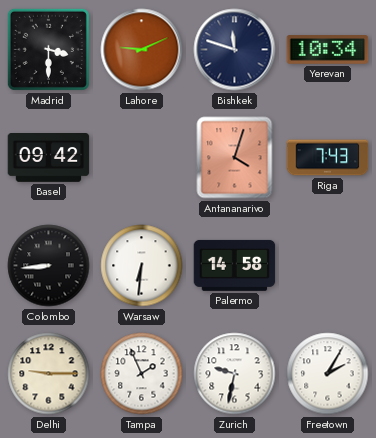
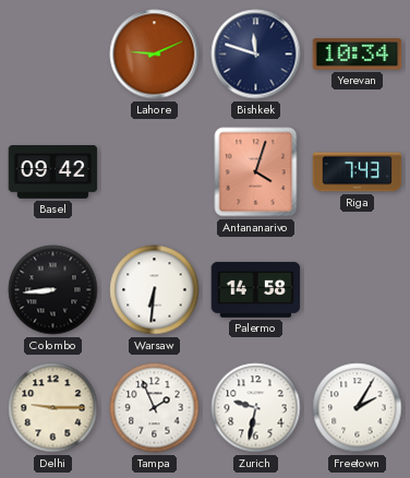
Madrid: 3:30 -> none
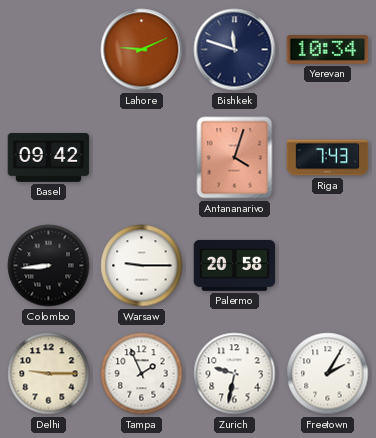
Warsaw: 6:31 -> 9:15
Palermo: 14:58 -> 20:58
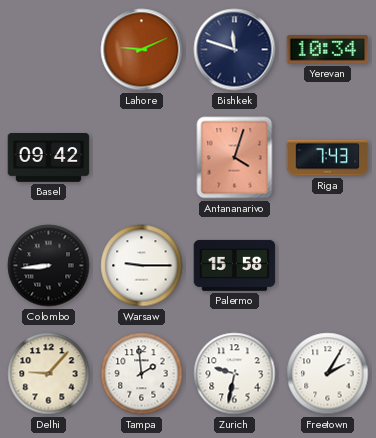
Palermo: 20:58 -> 15:58
Delhi: 9:15 -> 9:07
Tampa: 1:56 -> 1:59
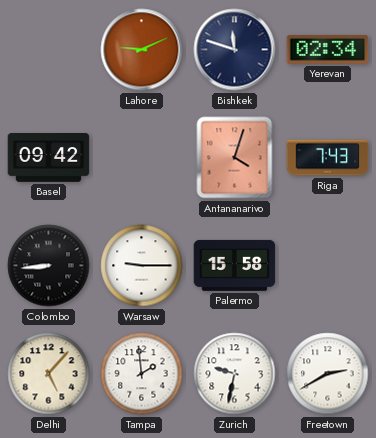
Yerevan: 10:34 -> 02:34
Delhi: 9:07 -> 5:07
Freetown: 2:05 -> 2:40
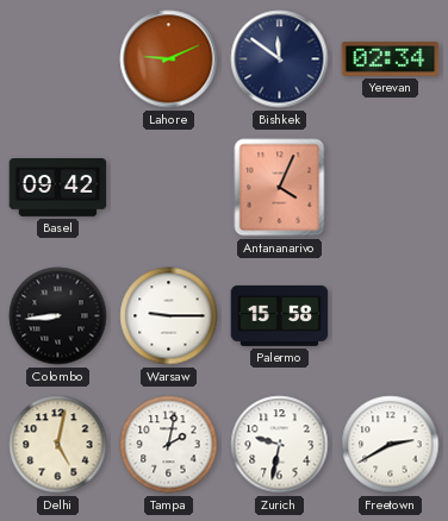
Bishkek: 11:48 -> 11:51
Antananarivo: 4:03 -> 4:04
Riga: 7:43 -> none
Delhi: 5:07 -> 5:02
Tampa: 1:59 -> 2:02
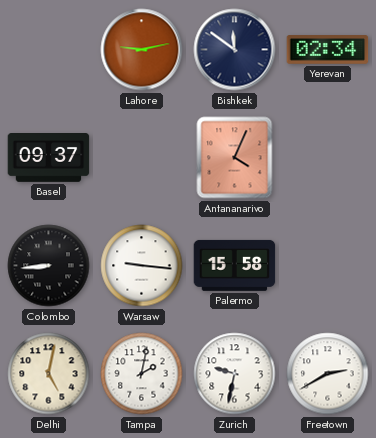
Lahore: 9:11 -> 9:13
Basel: 09:42 -> 09:37
Warsaw: 9:15 -> 9:16
